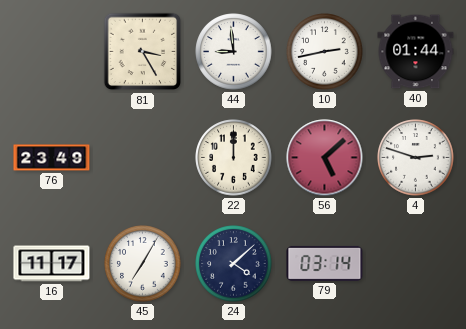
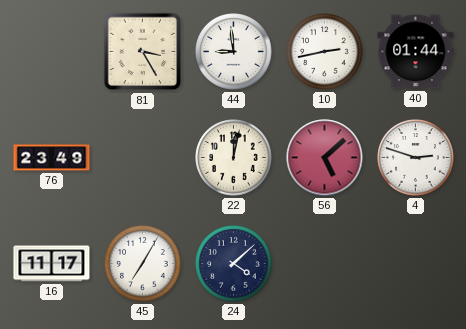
22: 12:00 -> 12:02
79: 03:14 -> none
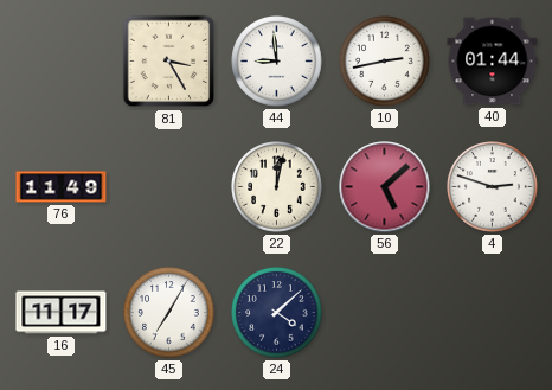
76: 23:49 -> 11:49
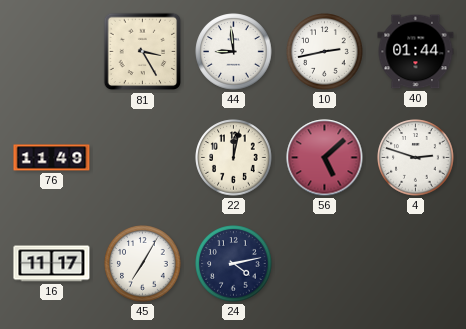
24: 4:08 -> 4:13
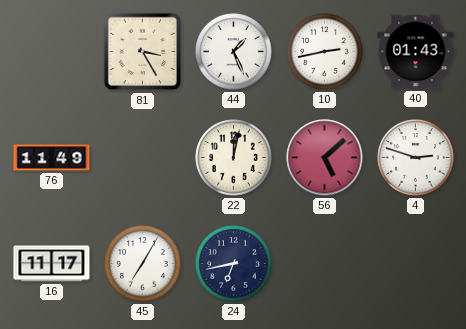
44: 8:59 -> 1:26
40: 01:44 -> 01:43
24: 4:13 -> 6:43
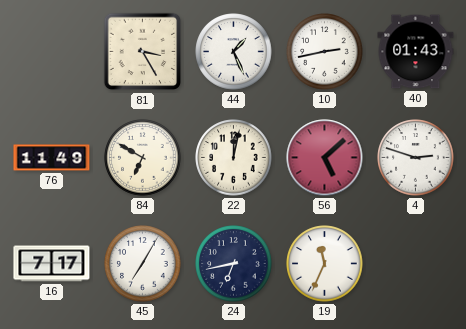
84: none -> 6:50
16: 11:17 -> 7:17
19: none -> 11:34
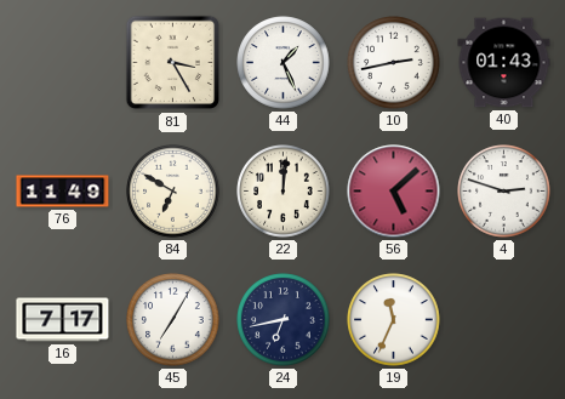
22: 12:02 -> 12:01
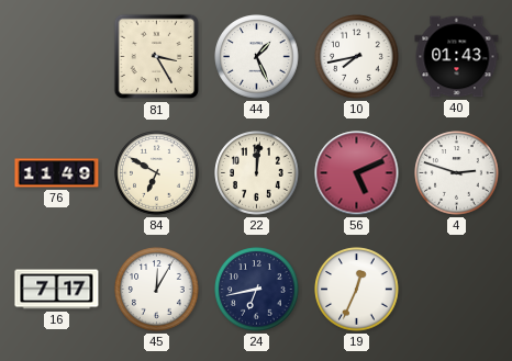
10: 2:43 -> 7:43
56: 5:08 -> 5:11
45: 7:05 -> 12:05
19: 11:34 -> 12:34
